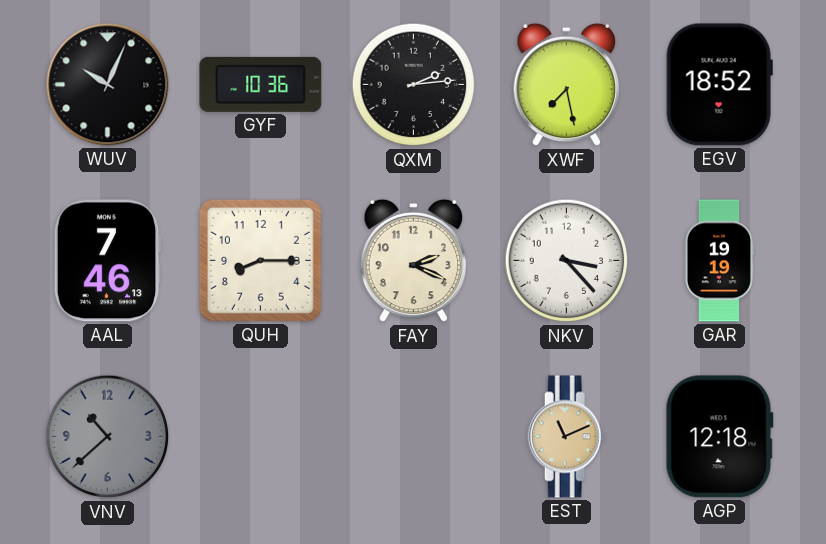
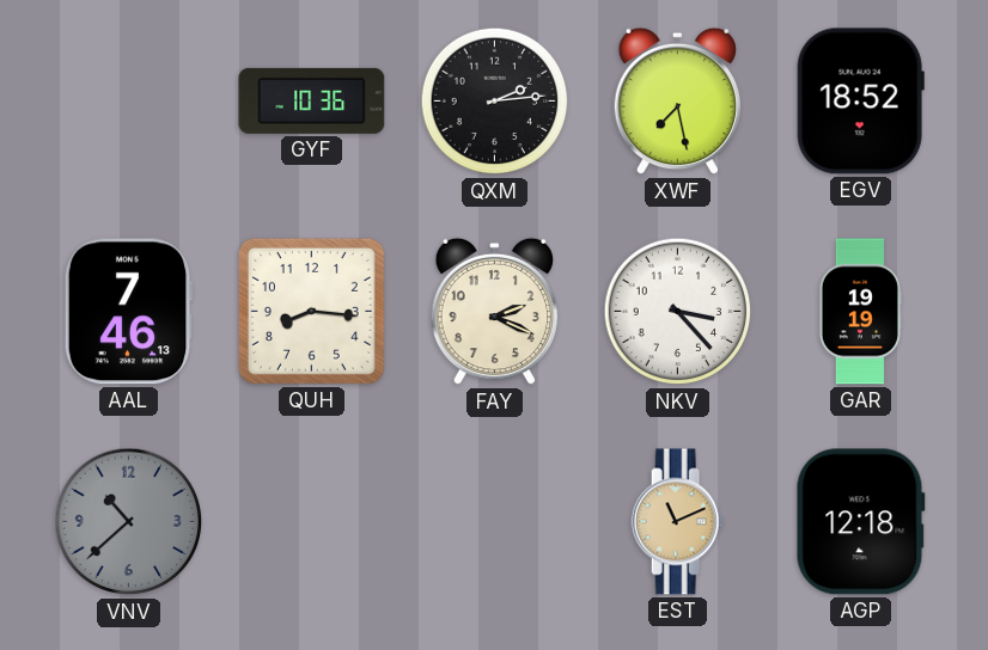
WUV: 10:04 -> none
QUH: 8:15 -> 8:16
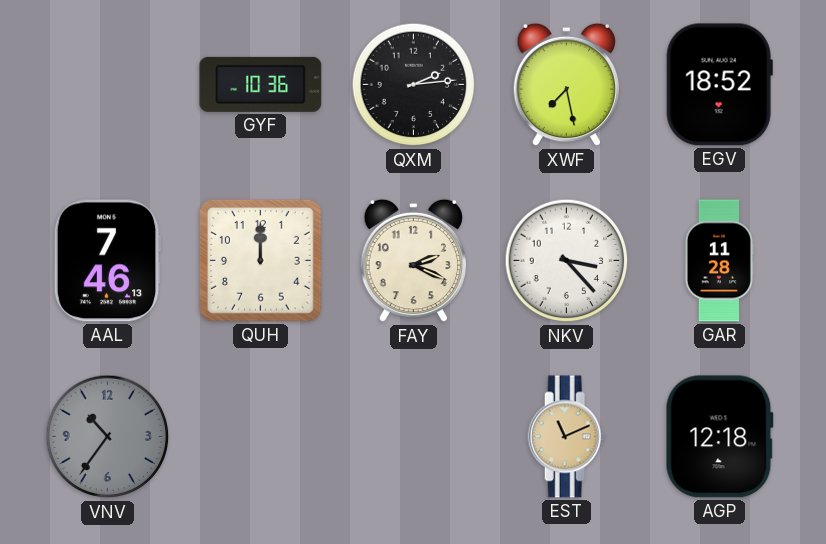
QUH: 8:16 -> 12:00
GAR: 19:19 -> 11:28
VNV: 10:38 -> 10:36
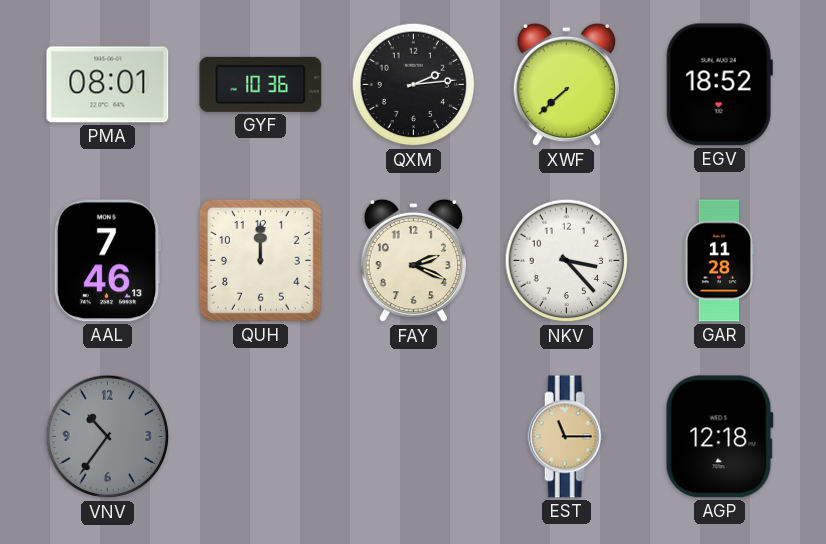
PMA: none -> 08:01
XWF: 7:28 -> 7:38
EST: 11:11 -> 11:15
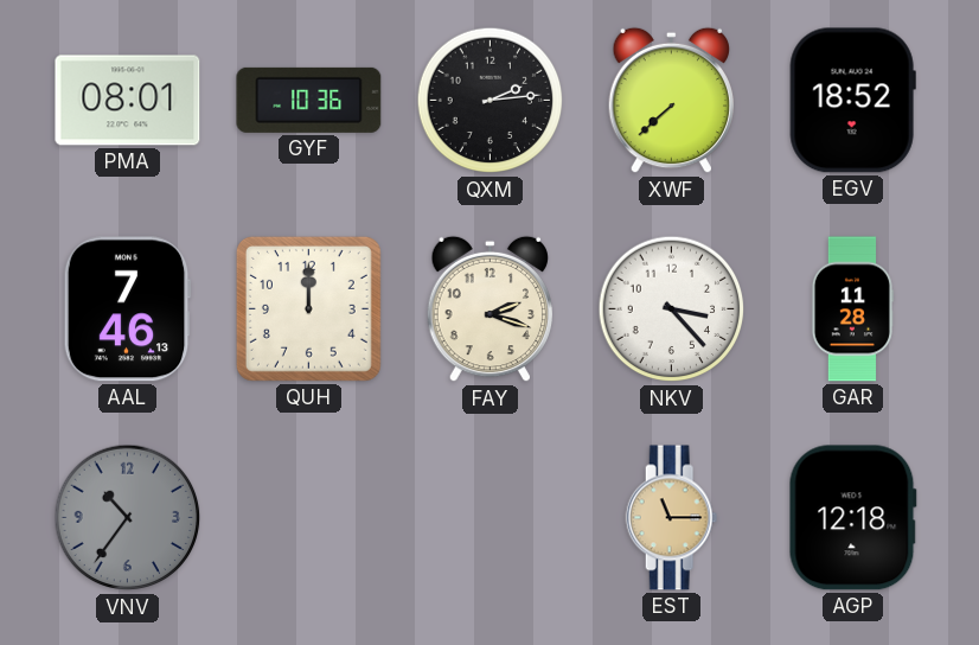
FAY: 2:19 -> 2:18
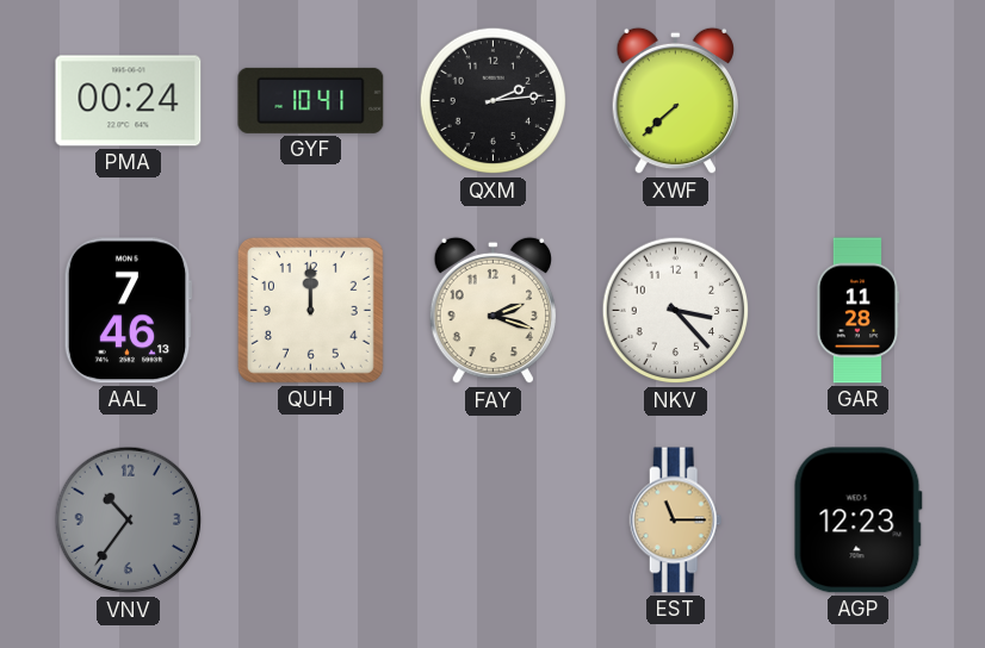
PMA: 08:01 -> 00:24
GYF: 10:36 -> 10:41
EGV: 18:52 -> none
AGP: 12:18 -> 12:23
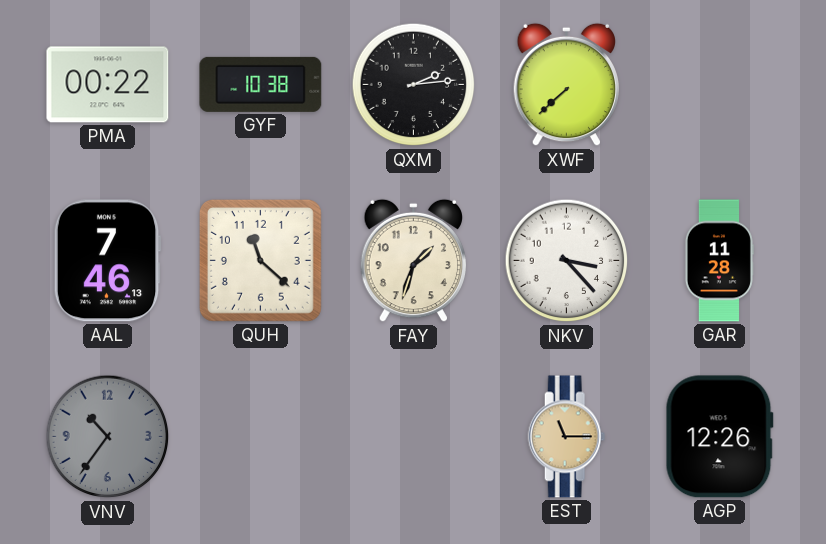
PMA: 00:24 -> 00:22
GYF: 10:41 -> 10:38
QUH: 12:00 -> 11:22
FAY: 2:18 -> 1:33
AGP: 12:23 -> 12:26
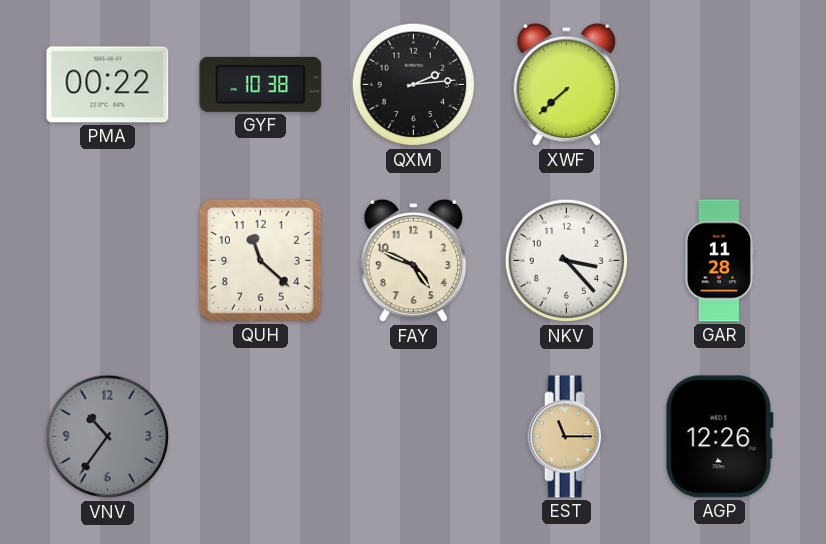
AAL: 7:46 -> none
FAY: 1:33 -> 4:49
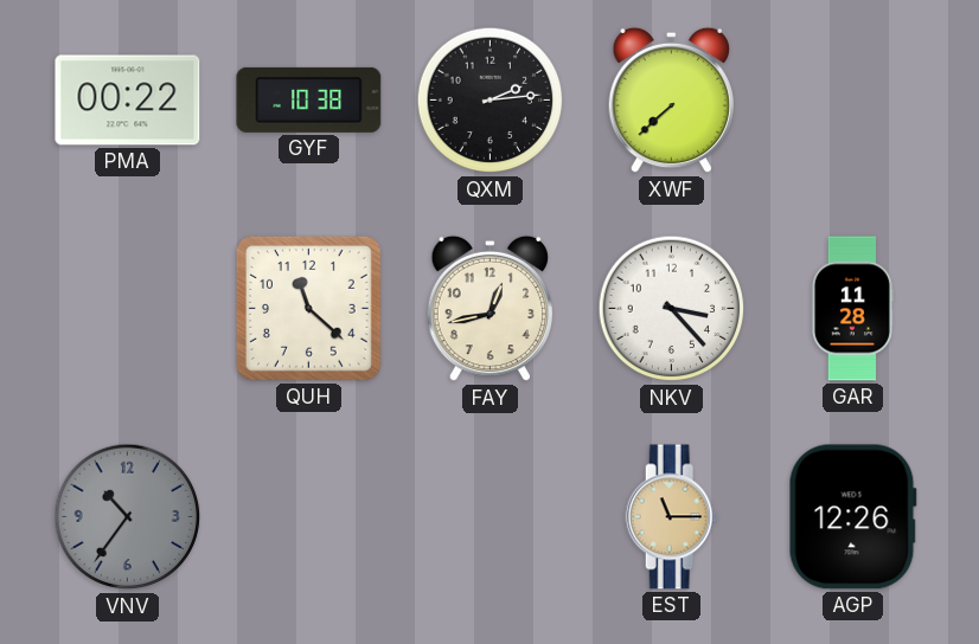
FAY: 4:49 -> 12:43
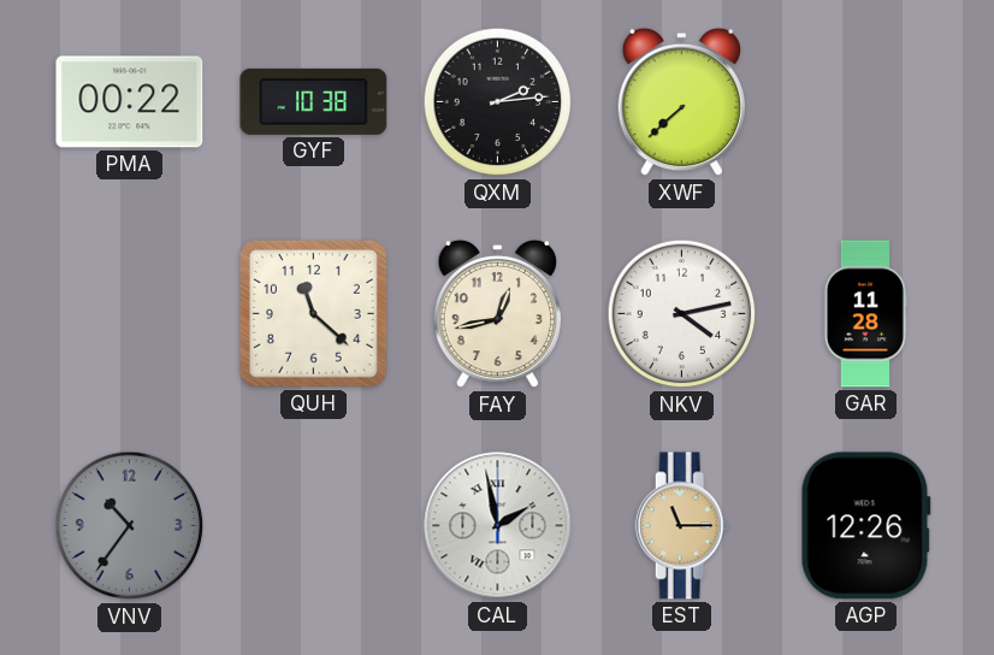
NKV: 3:23 -> 4:13
CAL: none -> 1:58
